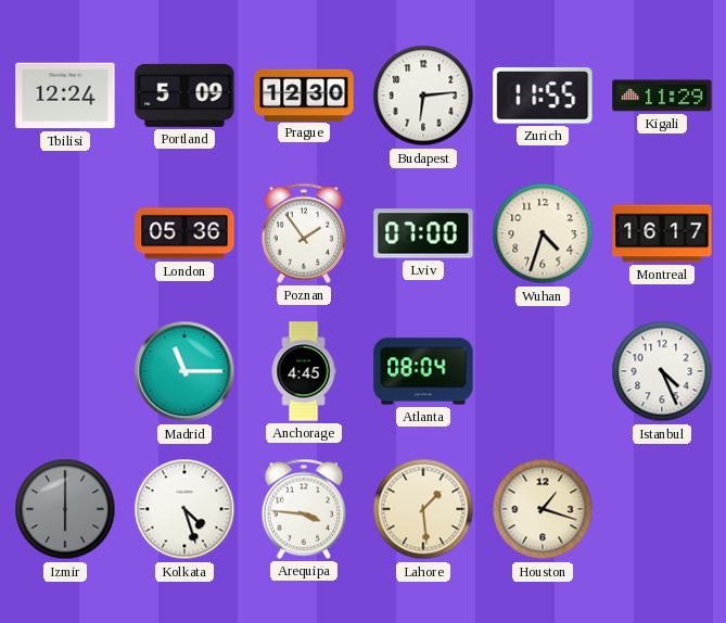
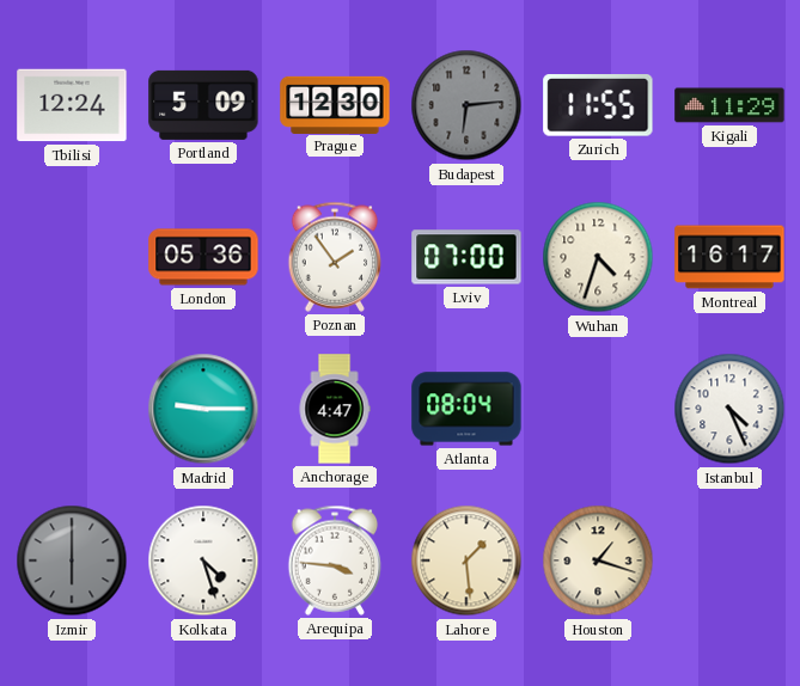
Budapest dial: white -> grey
Madrid: 11:15 -> 9:15
Anchorage: 4:45 -> 4:47
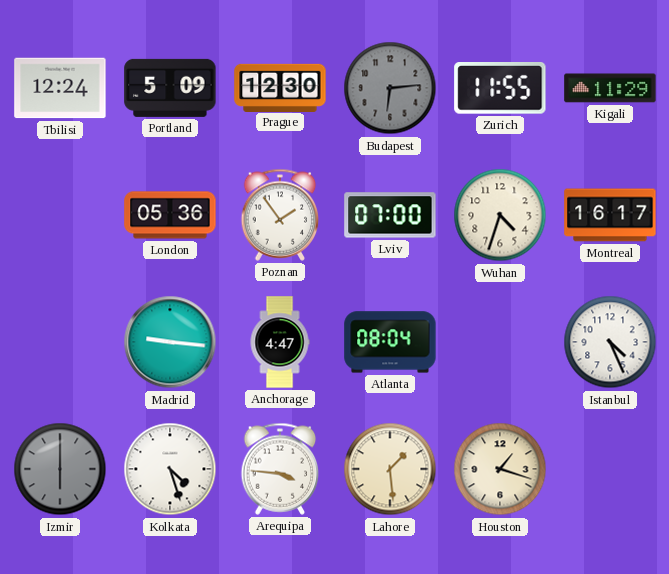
Madrid: 9:15 -> 9:16
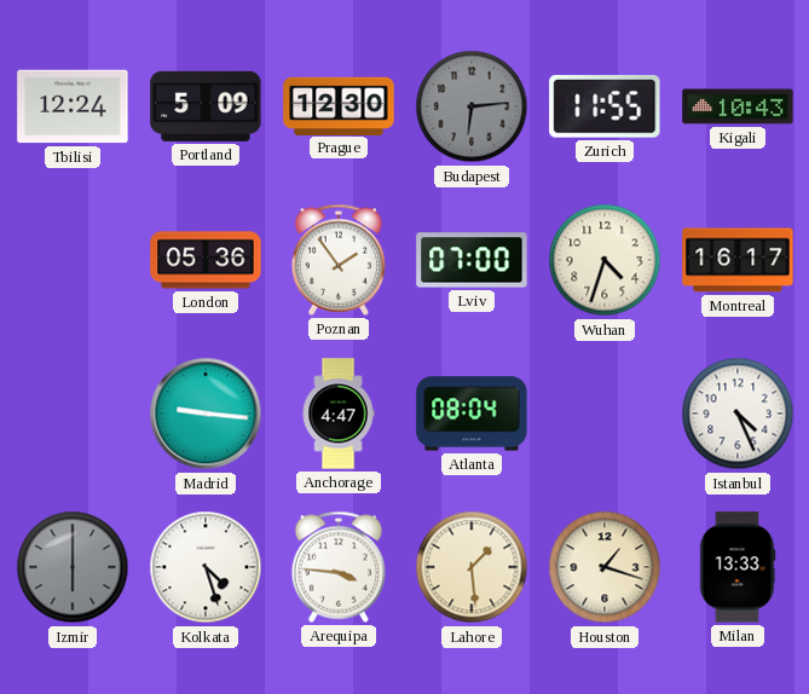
Kigali: 11:29 -> 10:43
Milan: none -> 13:33
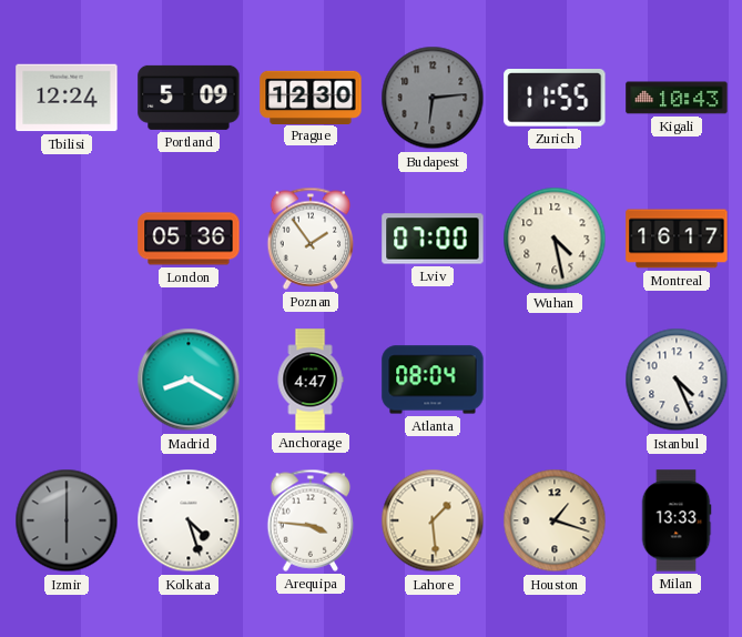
Wuhan: 4:33 -> 4:28
Madrid: 9:16 -> 8:20
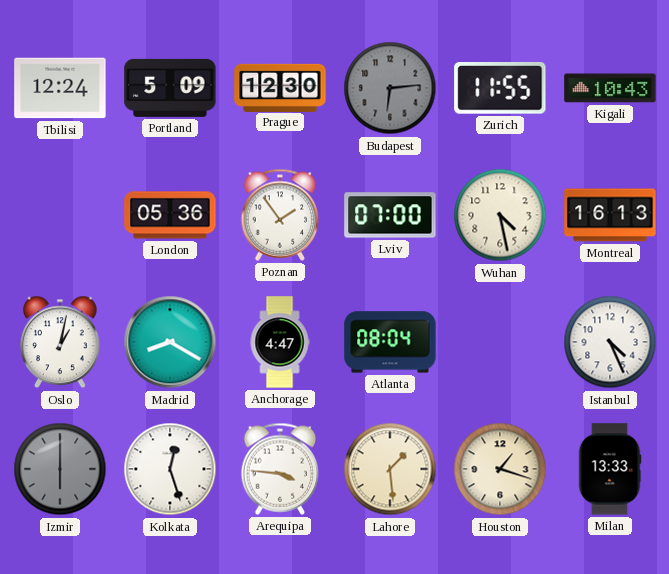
Montreal: 16:17 -> 16:13
Oslo: none -> 1:02
Kolkata: 4:27 -> 12:27
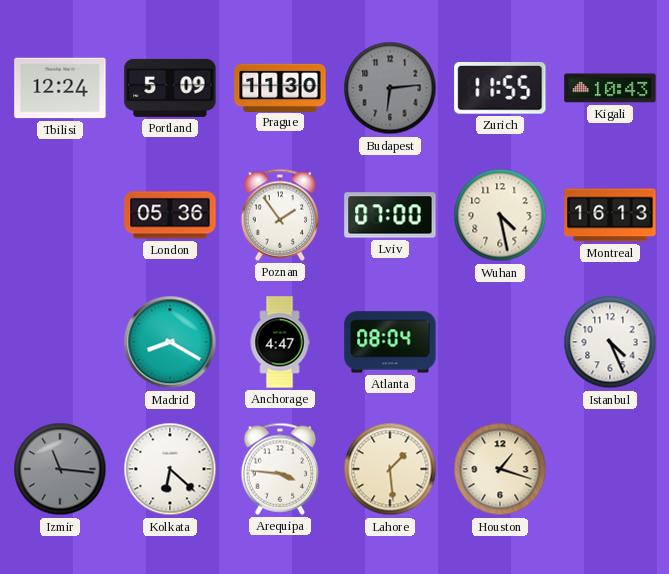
Prague: 12:30 -> 11:30
Oslo: 1:02 -> none
Izmir: 6:00 -> 11:16
Kolkata: 12:27 -> 6:22
Milan: 13:33 -> none
